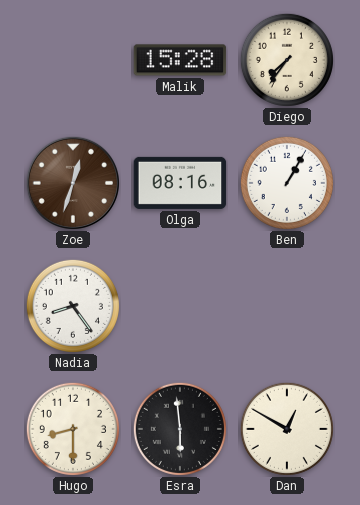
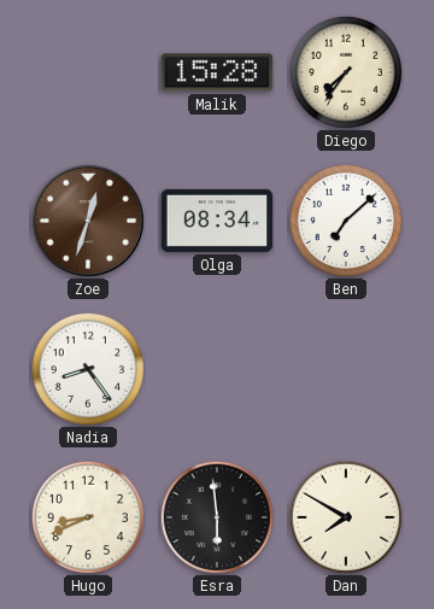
Olga: 08:16 -> 08:34
Ben: 1:05 -> 7:08
Hugo: 8:30 -> 8:41
Dan: 12:50 -> 7:50
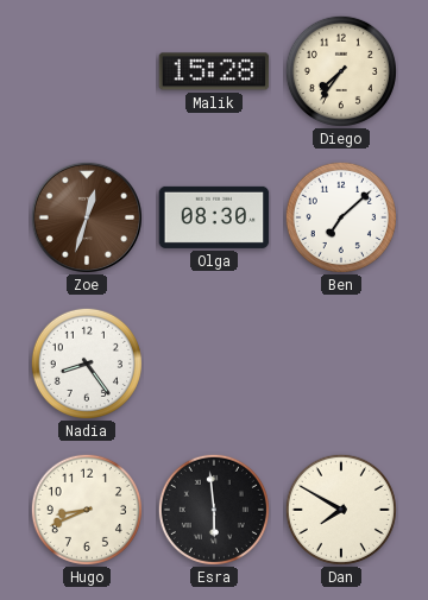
Olga: 08:34 -> 08:30
